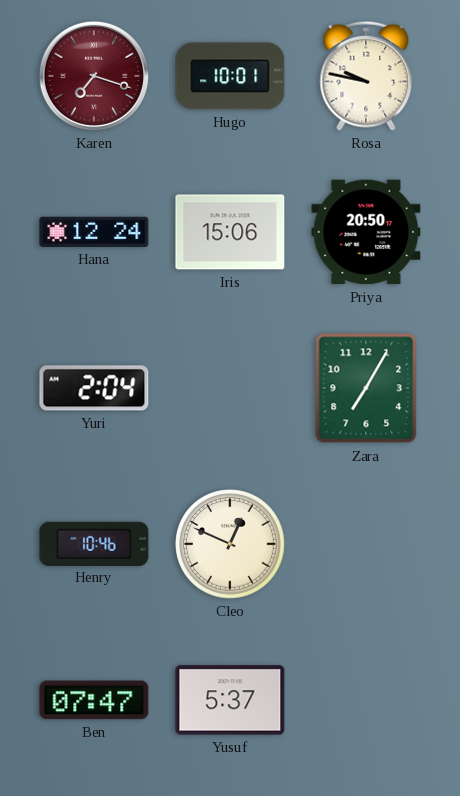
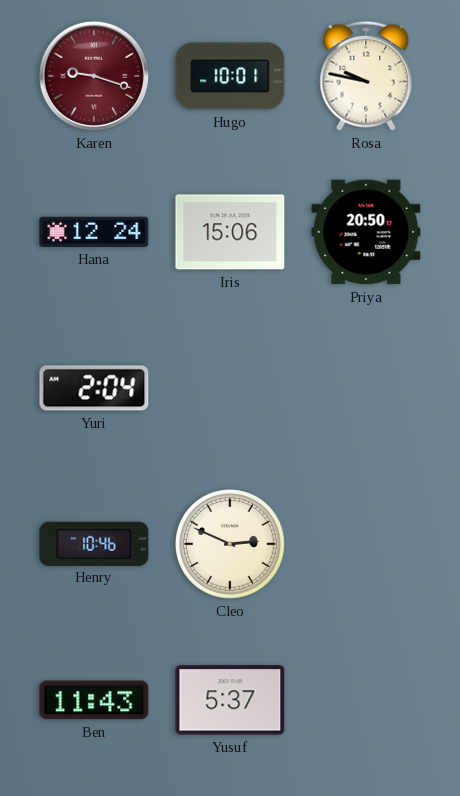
Karen: 7:18 -> 9:18
Zara: 7:05 -> none
Cleo: 12:49 -> 2:49
Ben: 07:47 -> 11:43
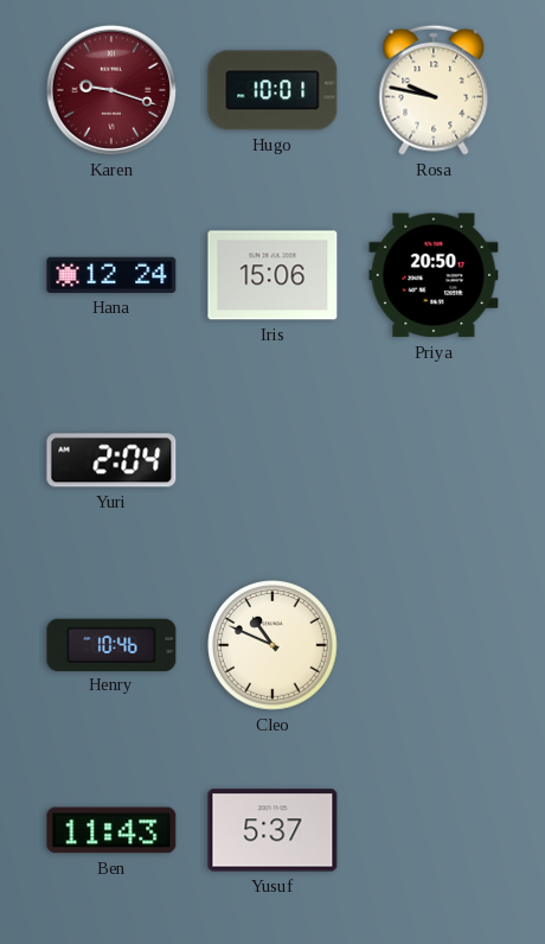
Cleo: 2:49 -> 10:49
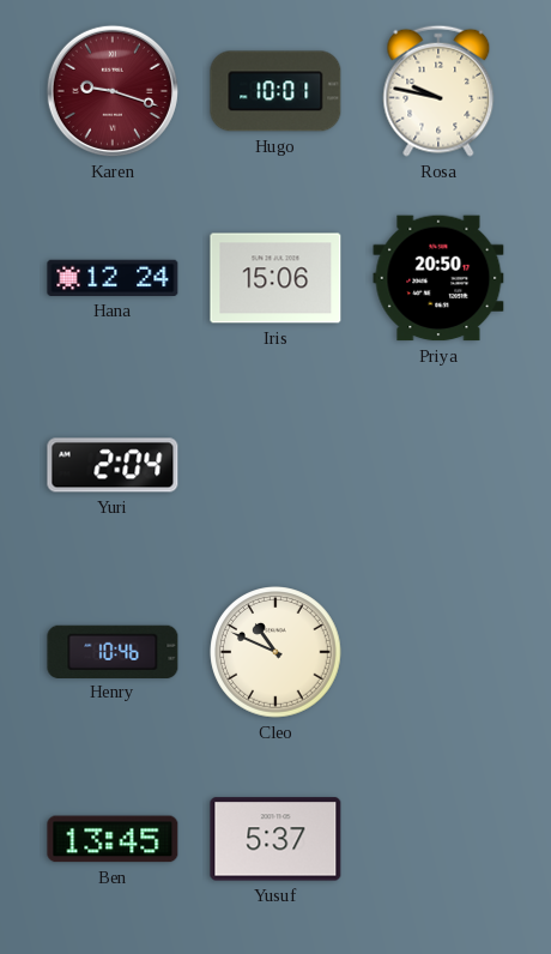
Ben: 11:43 -> 13:45
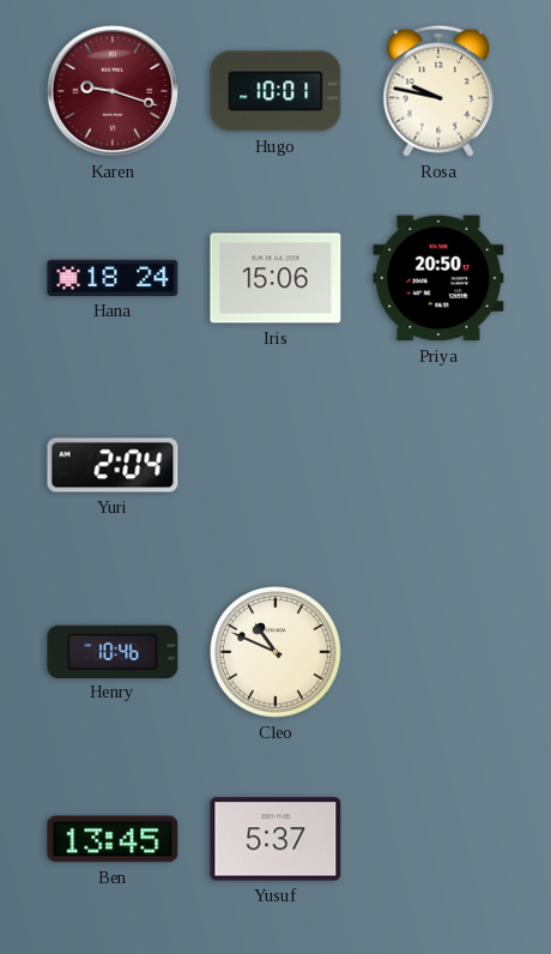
Hana: 12:24 -> 18:24
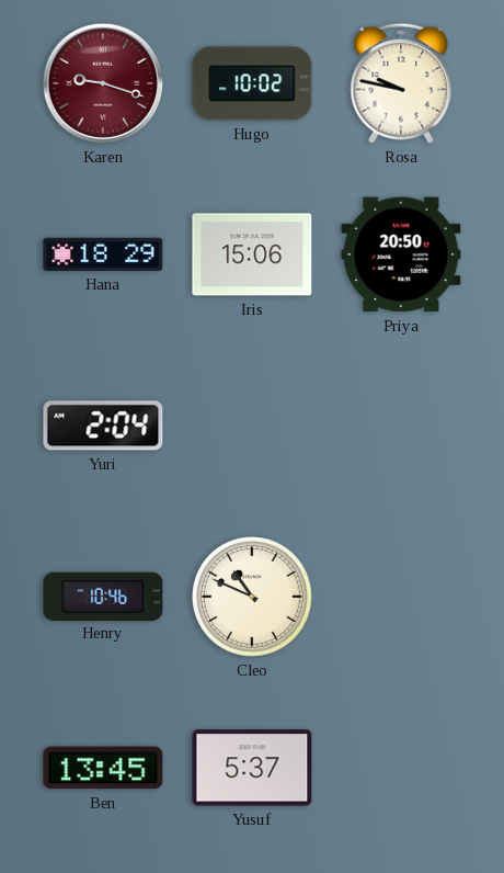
Hugo: 10:01 -> 10:02
Hana: 18:24 -> 18:29
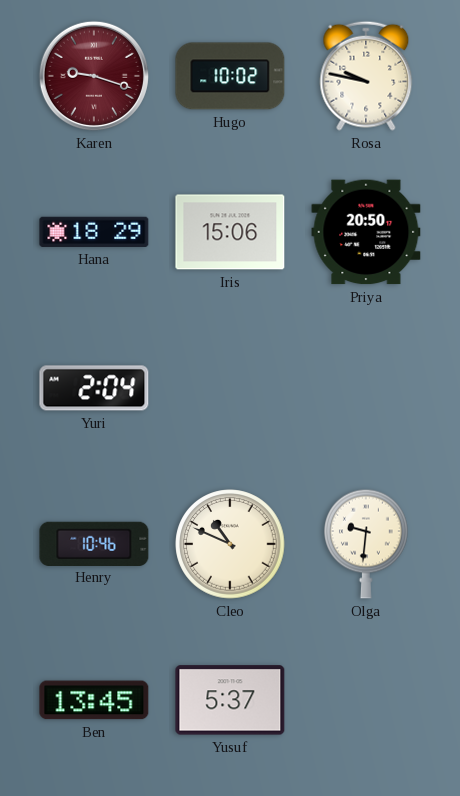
Olga: none -> 9:31
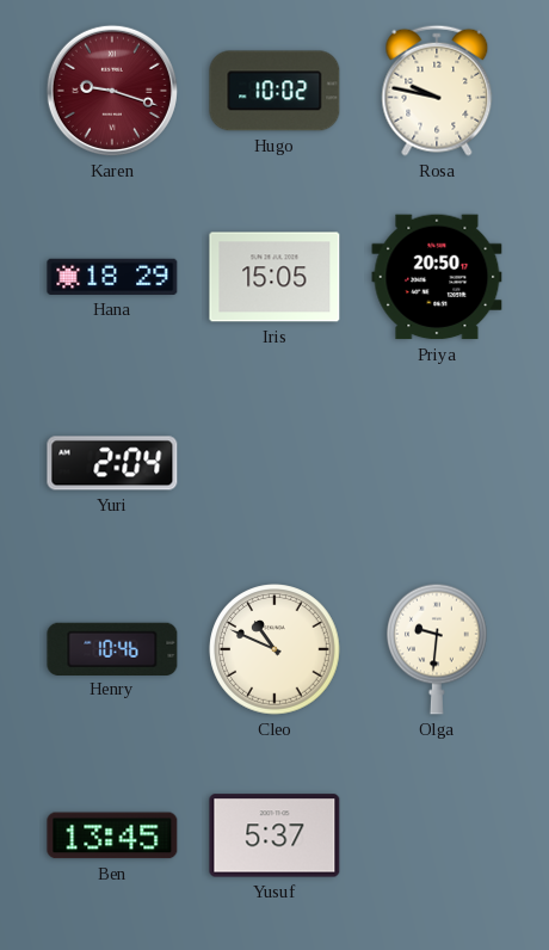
Iris: 15:06 -> 15:05
